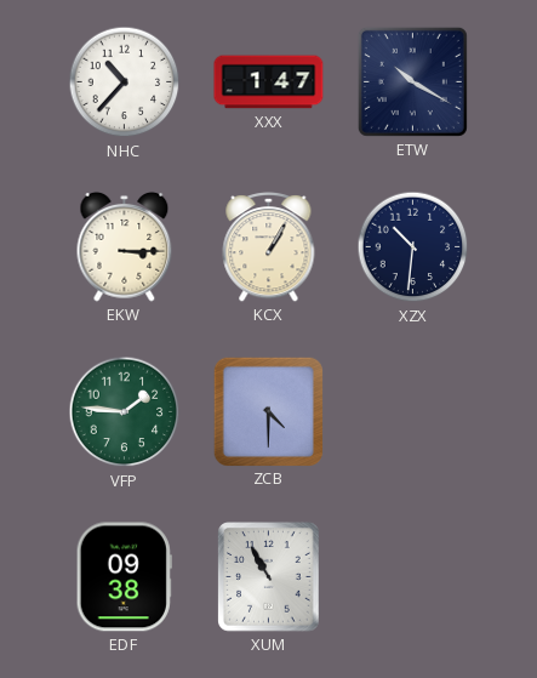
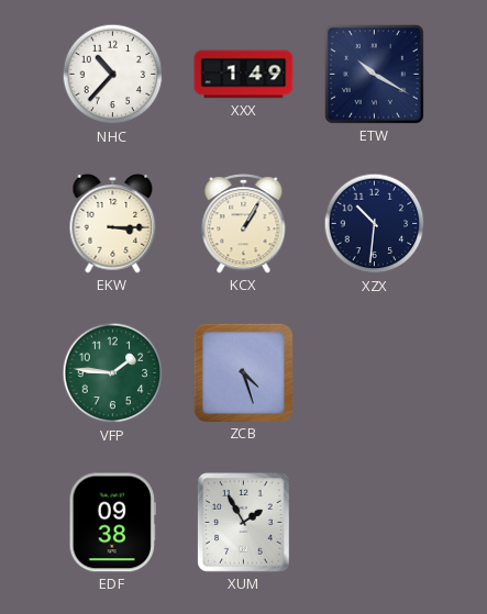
XXX: 1:47 -> 1:49
ZCB: 4:30 -> 4:27
XUM: 10:55 -> 1:55
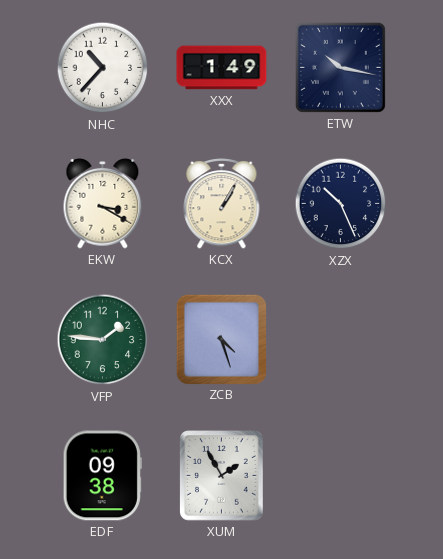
ETW: 10:20 -> 10:17
EKW: 3:15 -> 3:20
XZX: 10:31 -> 10:26
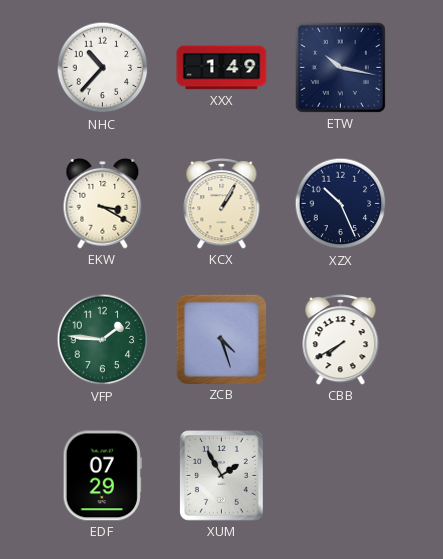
CBB: none -> 7:40
EDF: 09:38 -> 07:29
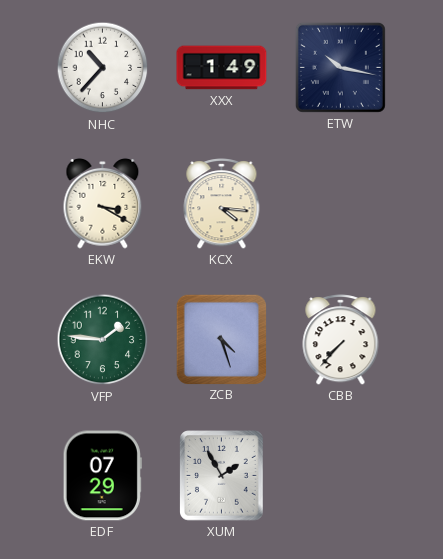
KCX: 1:05 -> 4:16
XZX: 10:26 -> none
CBB: 7:40 -> 7:37
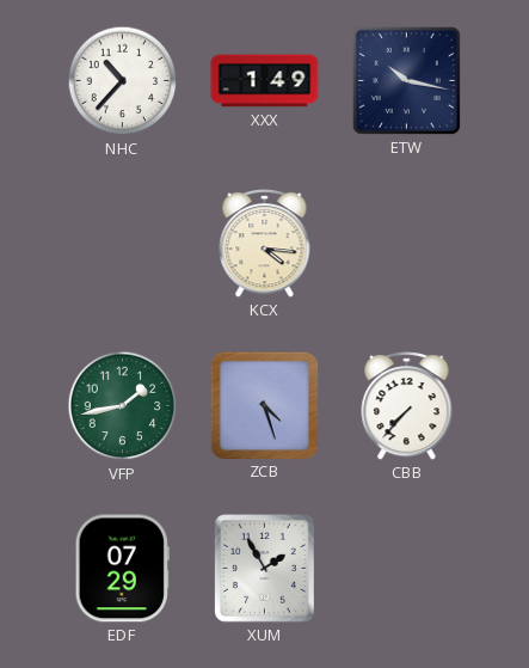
EKW: 3:20 -> none
VFP: 1:46 -> 1:43
